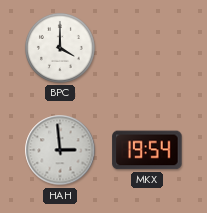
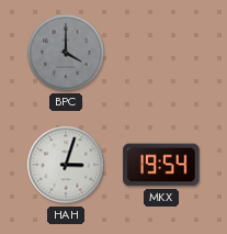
BPC dial: white -> grey
HAH: 2:59 -> 3:03
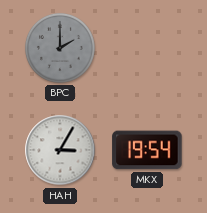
BPC: 4:00 -> 2:00
HAH: 3:03 -> 3:05
